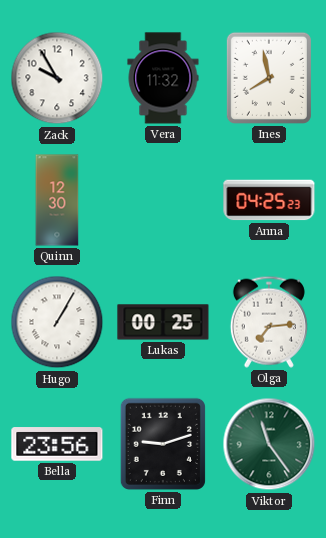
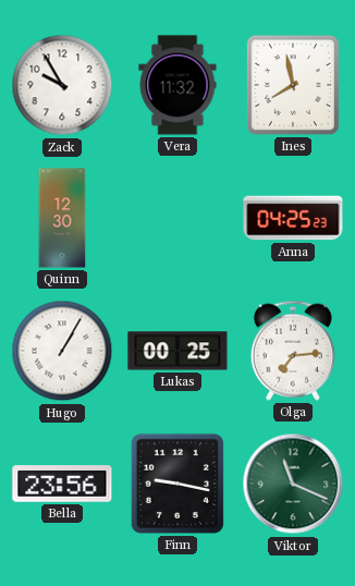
Finn: 9:12 -> 9:17
Viktor: 11:24 -> 11:19
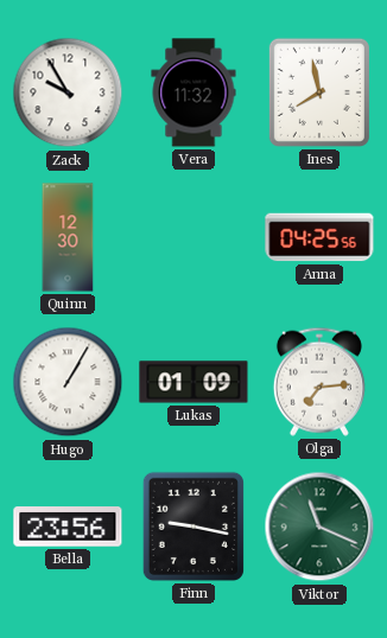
Anna: 04:25:23 -> 04:25:56
Lukas: 00:25 -> 01:09
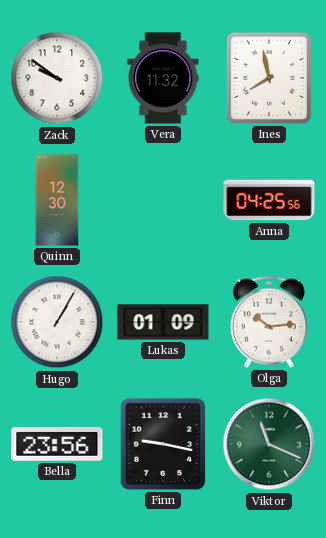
Zack: 9:55 -> 9:51
Olga: 7:14 -> 10:14
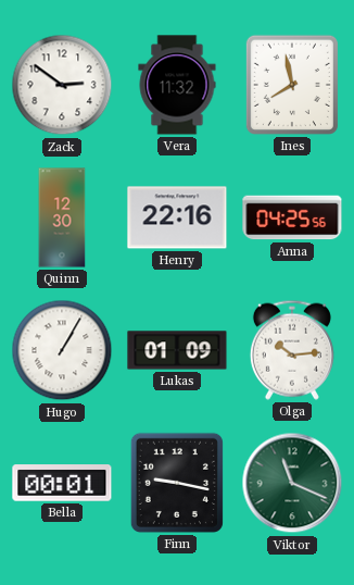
Zack: 9:51 -> 2:51
Henry: none -> 22:16
Bella: 23:56 -> 00:01
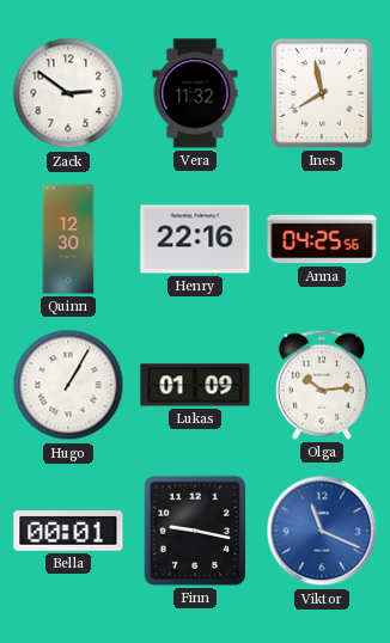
Viktor dial: green -> blue
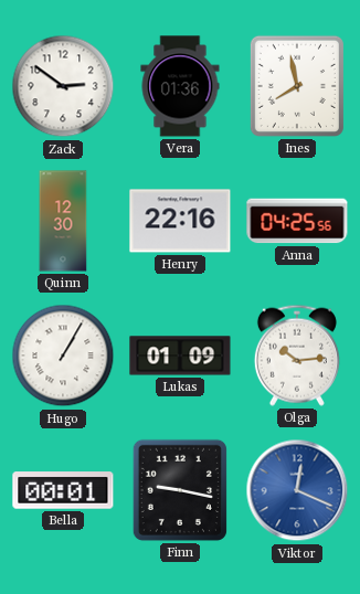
Vera: 11:32 -> 01:36
Viktor: 11:19 -> 12:19
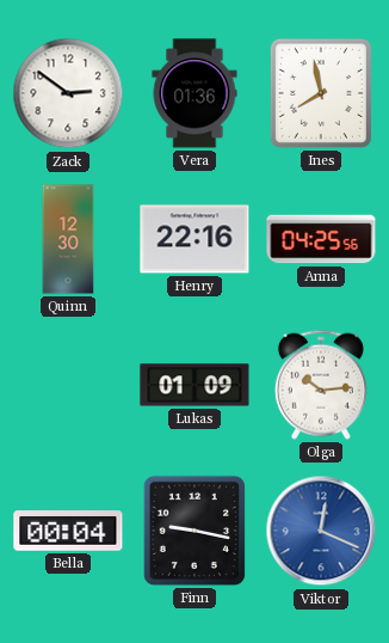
Hugo: 1:05 -> none
Bella: 00:01 -> 00:04
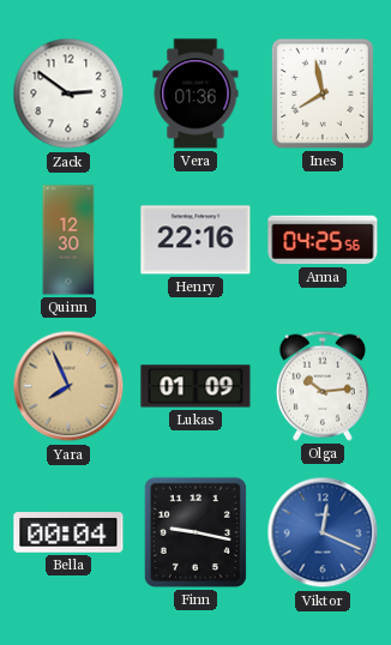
Yara: none -> 7:56
